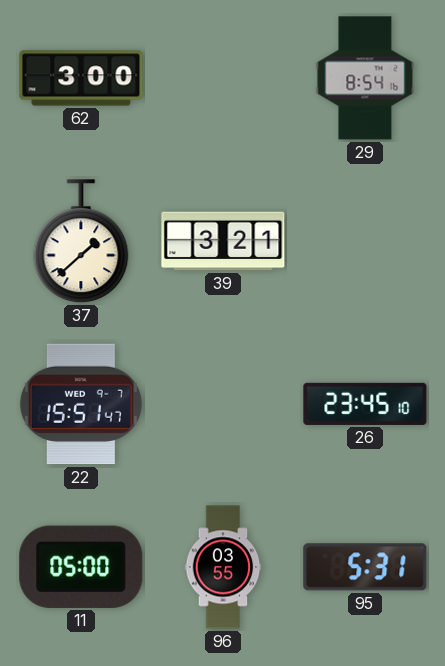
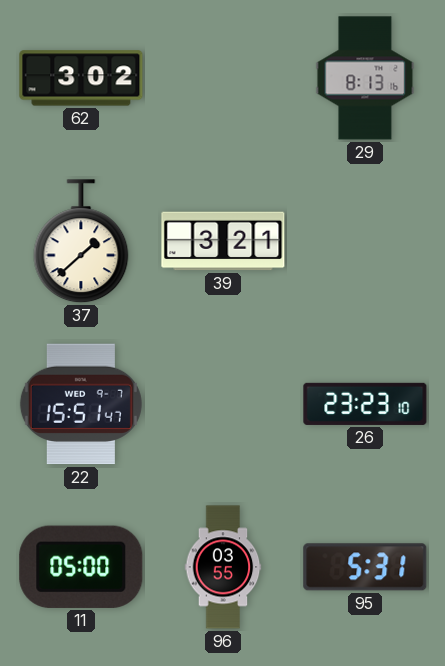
62: 3:00 -> 3:02
29: 8:54 -> 8:13
26: 23:45 -> 23:23
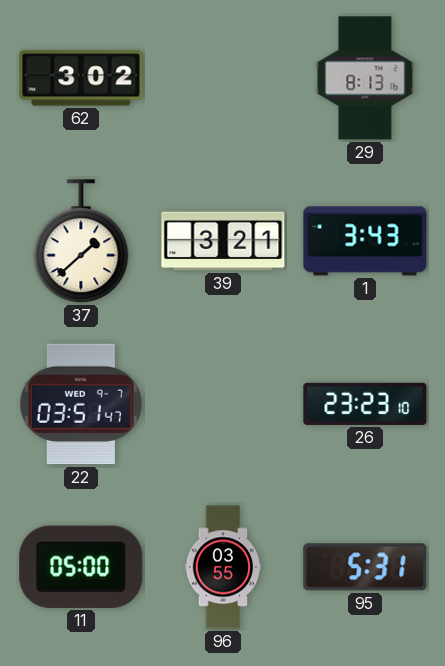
1: none -> 3:43
22: 15:51 -> 03:51
